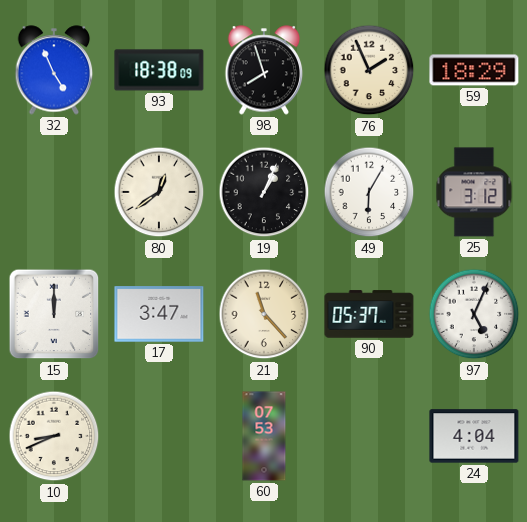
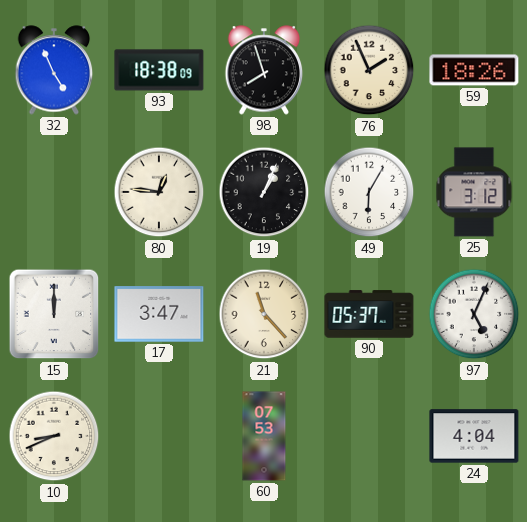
59: 18:29 -> 18:26
80: 12:39 -> 12:46
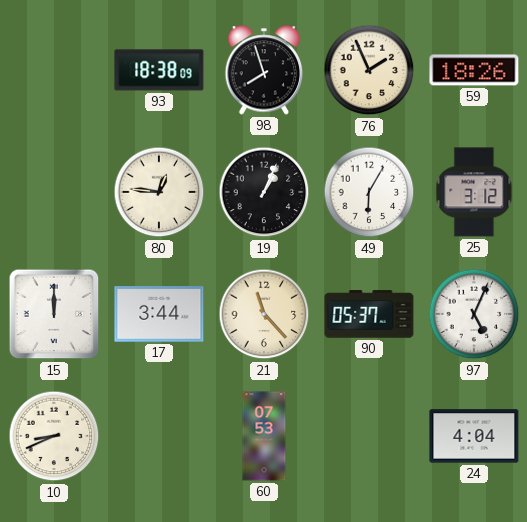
32: 4:56 -> none
17: 3:47 -> 3:44
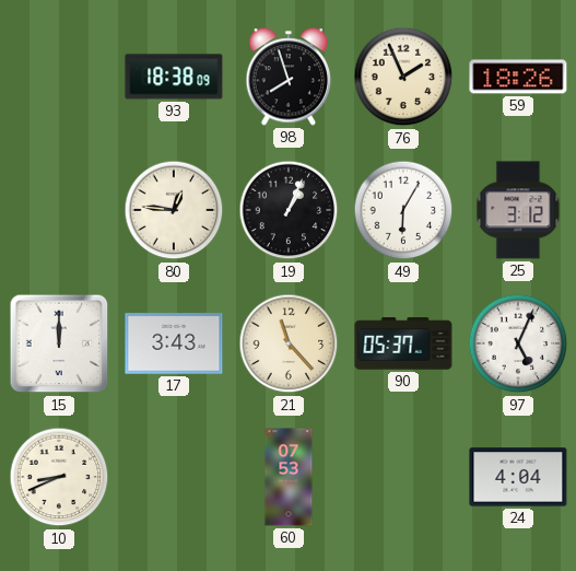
17: 3:44 -> 3:43
